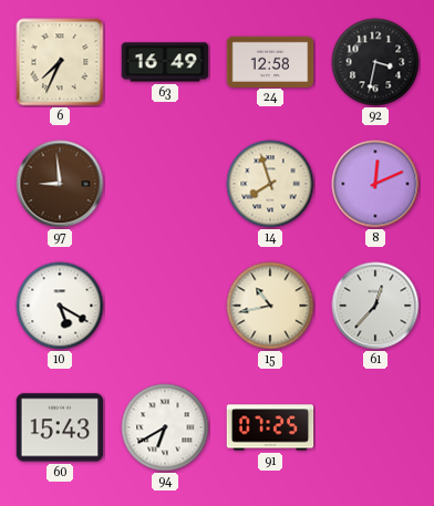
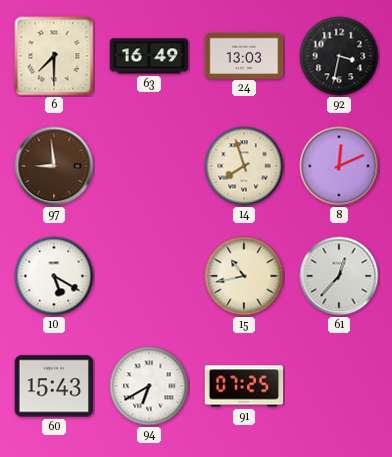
6: 7:34 -> 7:30
24: 12:58 -> 13:03
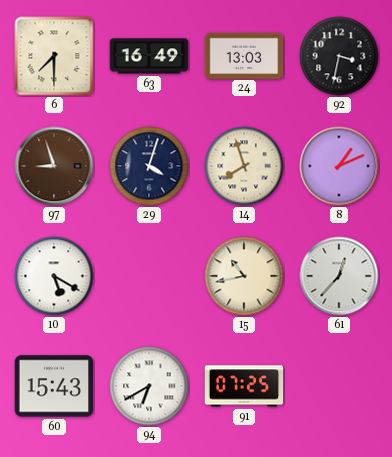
97: 8:59 -> 8:57
29: none -> 4:03
8: 12:11 -> 1:11
